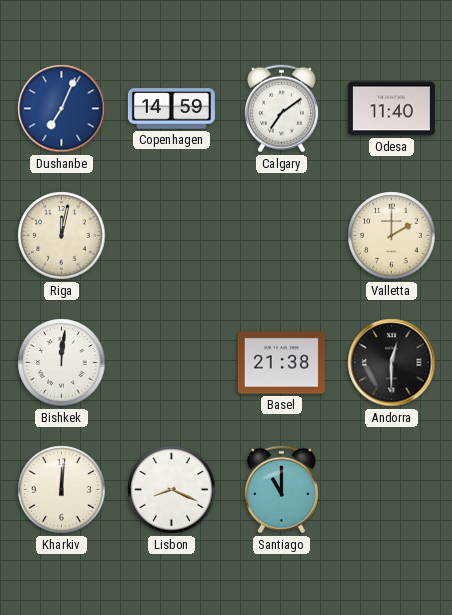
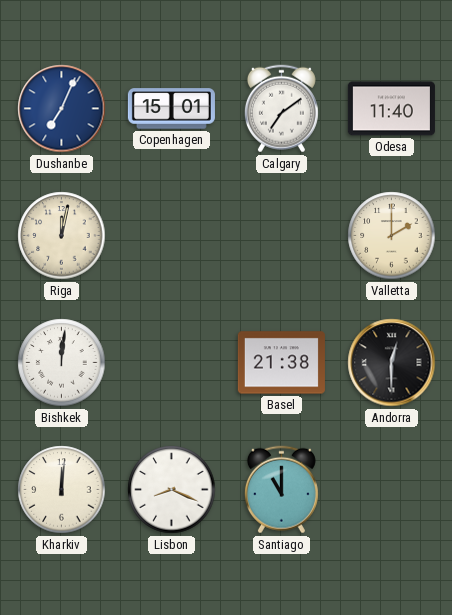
Copenhagen: 14:59 -> 15:01
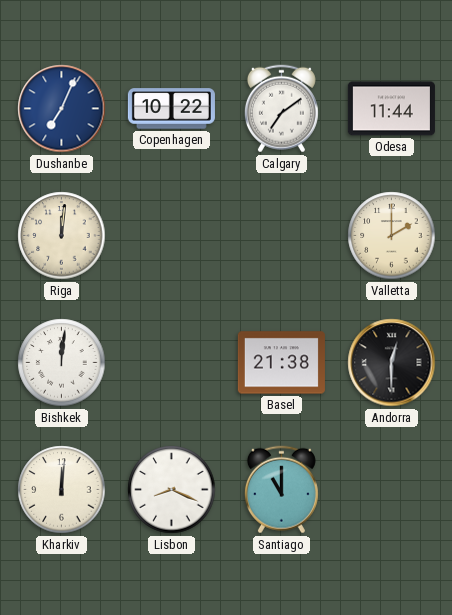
Copenhagen: 15:01 -> 10:22
Odesa: 11:40 -> 11:44
Riga: 12:02 -> 12:01
